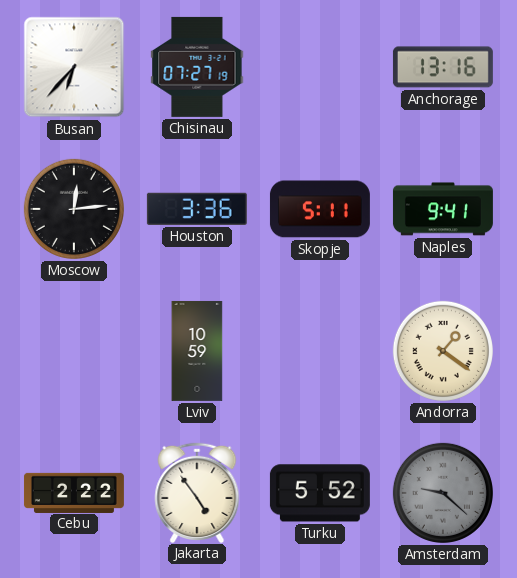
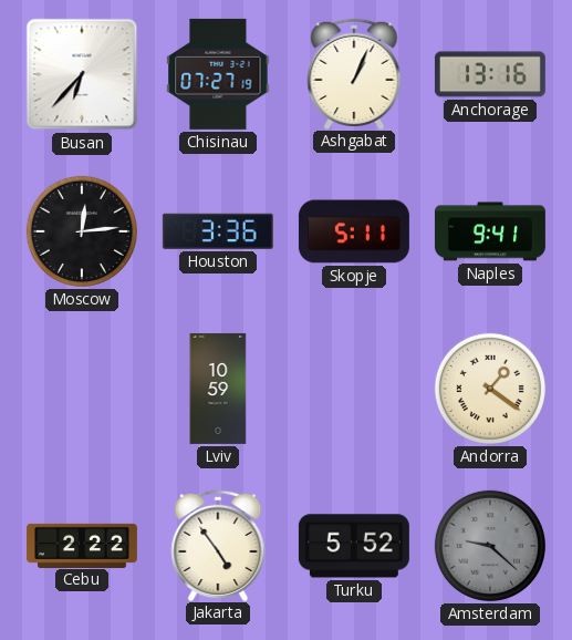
Ashgabat: none -> 1:04
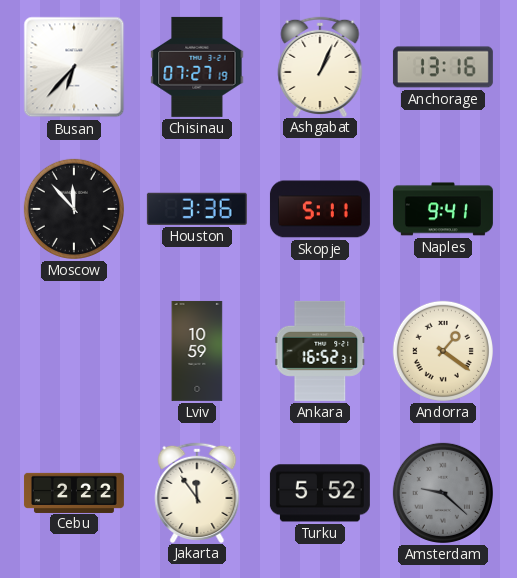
Moscow: 12:14 -> 11:53
Ankara: none -> 16:52
Jakarta: 4:54 -> 11:54
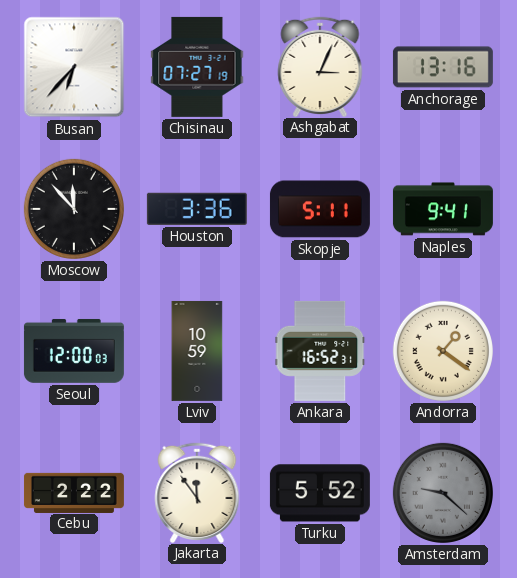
Ashgabat: 1:04 -> 3:04
Seoul: none -> 12:00
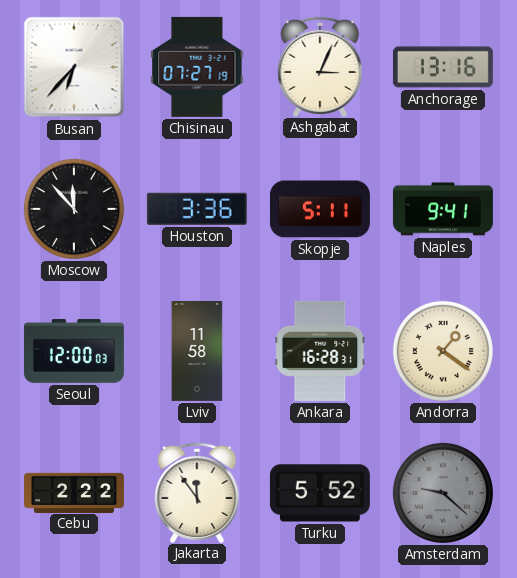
Lviv: 10:59 -> 11:58
Ankara: 16:52 -> 16:28
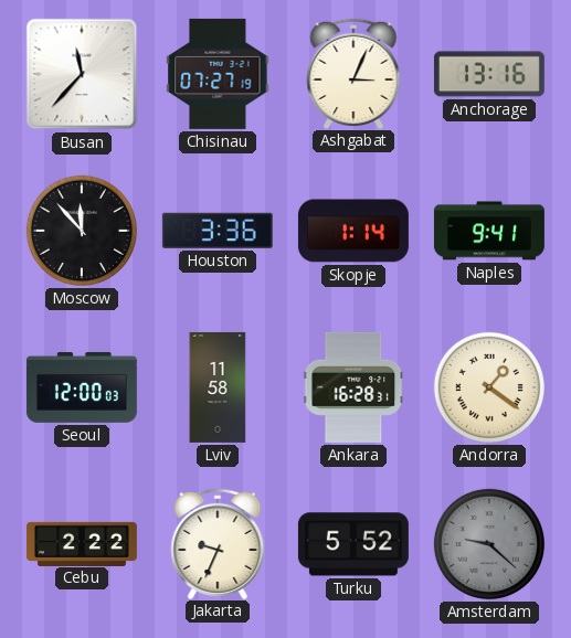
Busan: 6:37 -> 11:37
Skopje: 5:11 -> 1:14
Jakarta: 11:54 -> 9:34
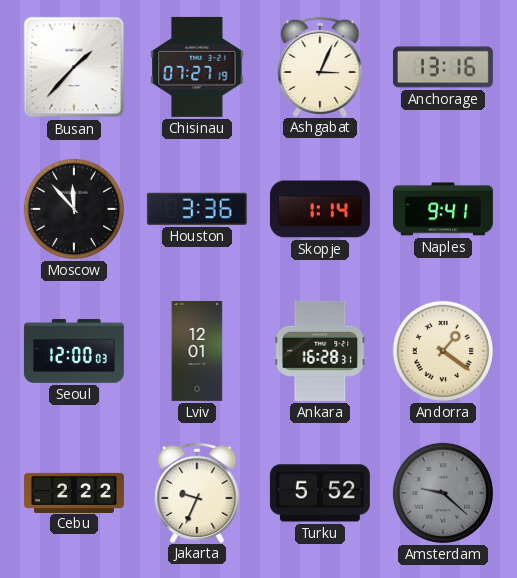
Busan: 11:37 -> 1:37
Lviv: 11:58 -> 12:01
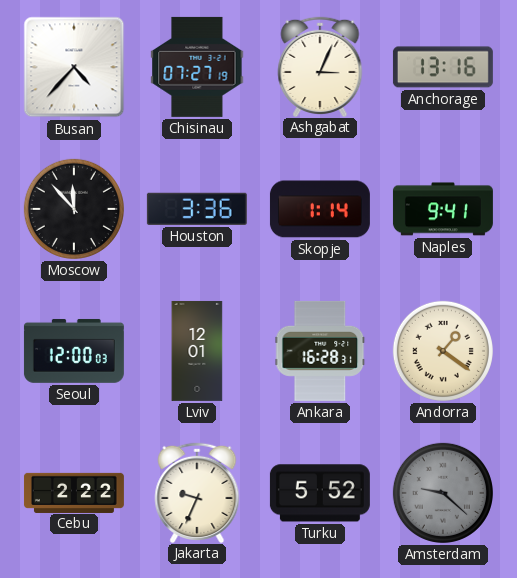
Busan: 1:37 -> 4:37
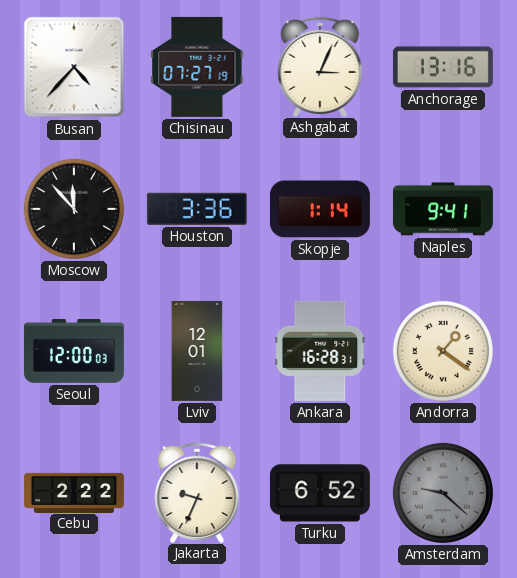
Turku: 5:52 -> 6:52
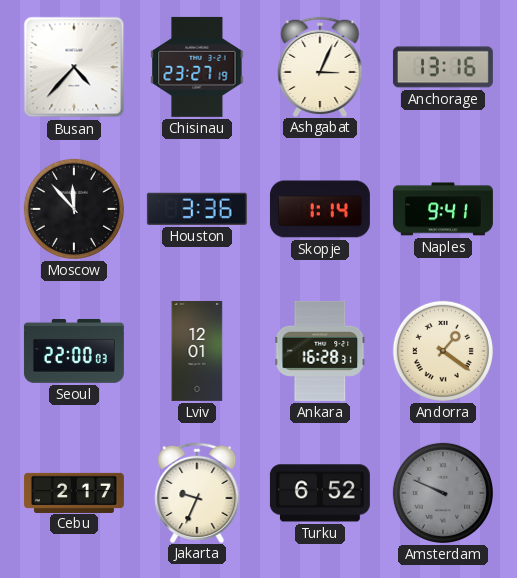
Chisinau: 07:27 -> 23:27
Seoul: 12:00 -> 22:00
Cebu: 2:22 -> 2:17
Amsterdam: 9:22 -> 9:49
